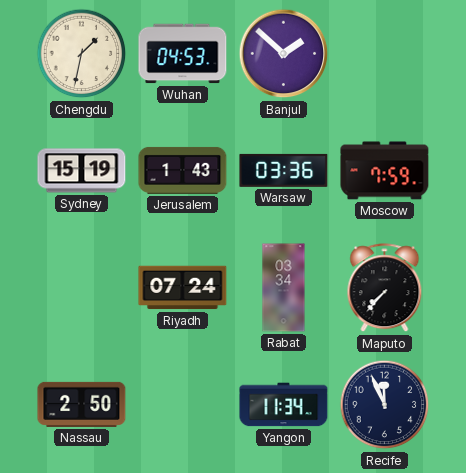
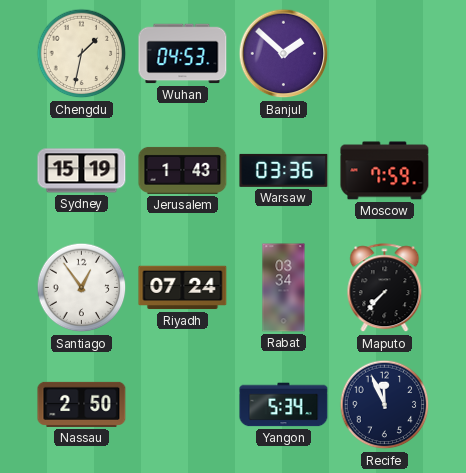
Santiago: none -> 12:54
Yangon: 11:34 -> 5:34
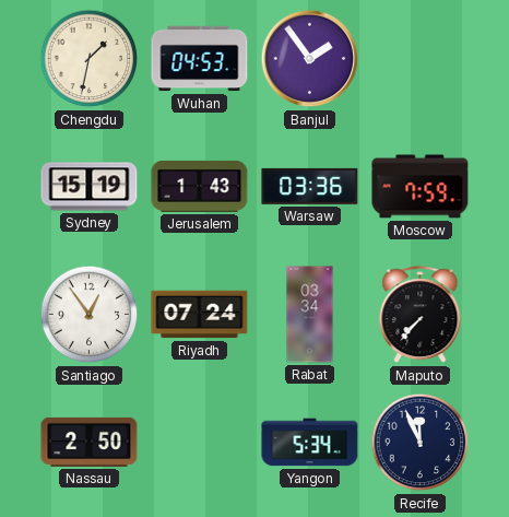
Banjul: 1:52 -> 1:54
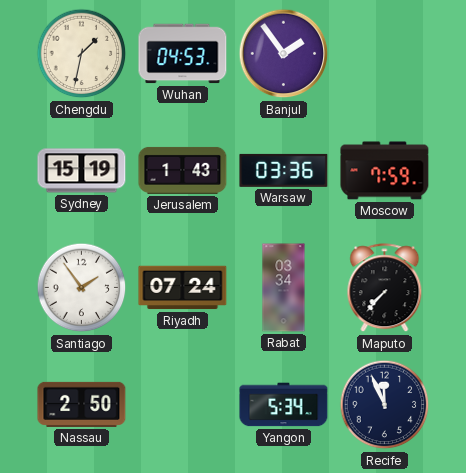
Santiago: 12:54 -> 1:54
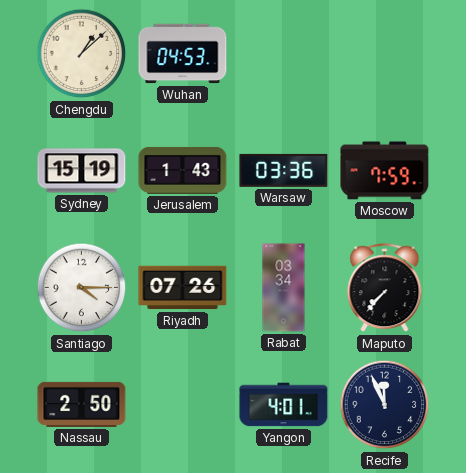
Chengdu: 1:32 -> 1:08
Banjul: 1:54 -> none
Santiago: 1:54 -> 4:15
Riyadh: 07:24 -> 07:26
Yangon: 5:34 -> 4:01
